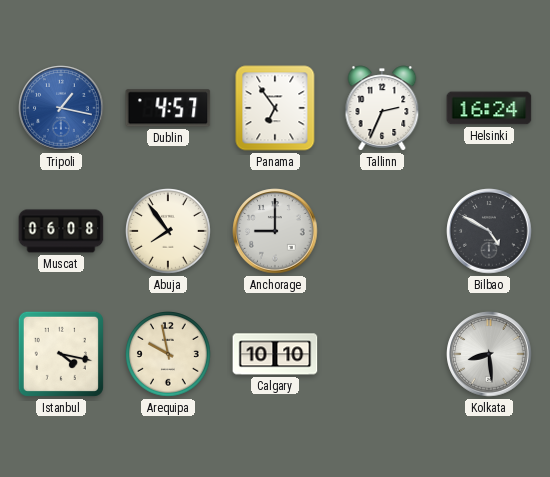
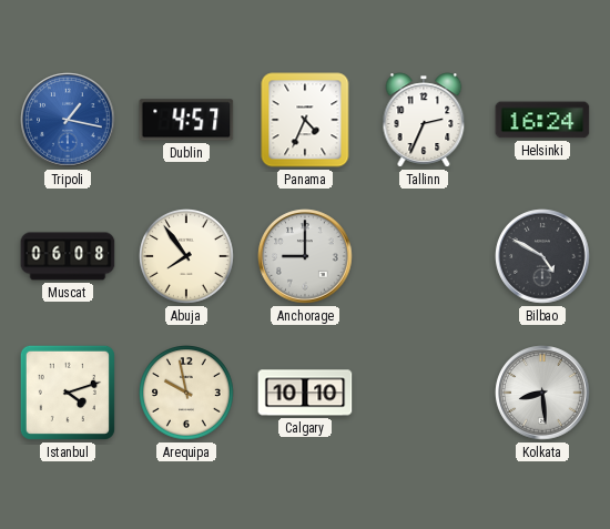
Panama: 6:54 -> 4:34
Istanbul: 4:17 -> 4:12
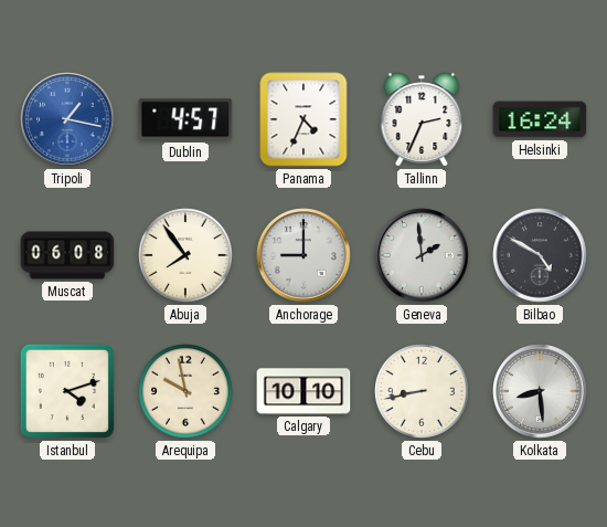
Geneva: none -> 1:59
Cebu: none -> 8:43
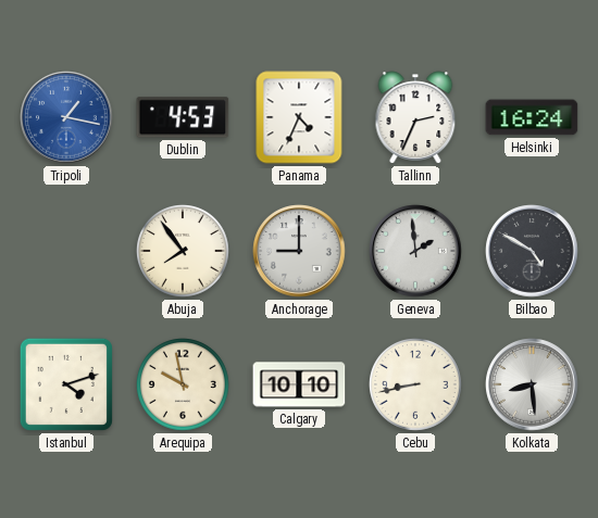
Dublin: 4:57 -> 4:53
Muscat: 06:08 -> none
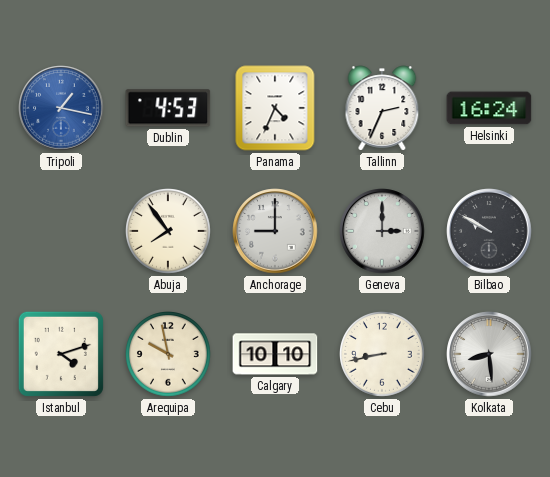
Geneva: 1:59 -> 3:00
Bilbao: 4:50 -> 9:50
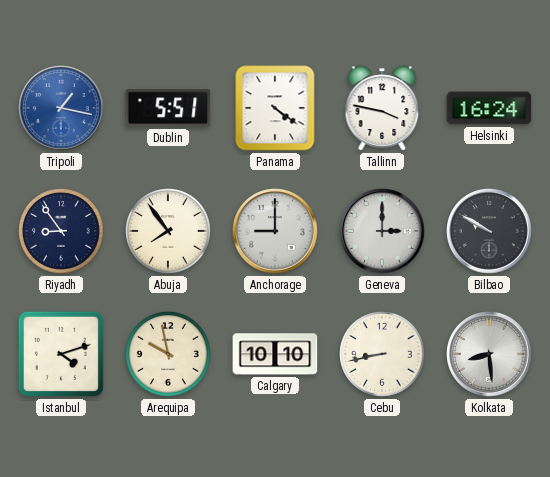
Dublin: 4:53 -> 5:51
Panama: 4:34 -> 4:21
Tallinn: 2:34 -> 3:47
Riyadh: none -> 8:54
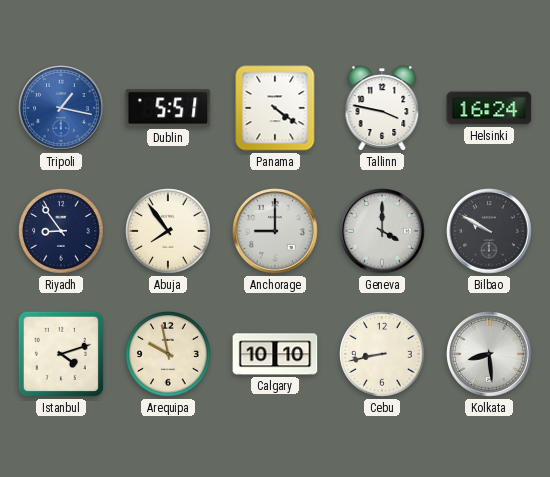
Geneva: 3:00 -> 4:00
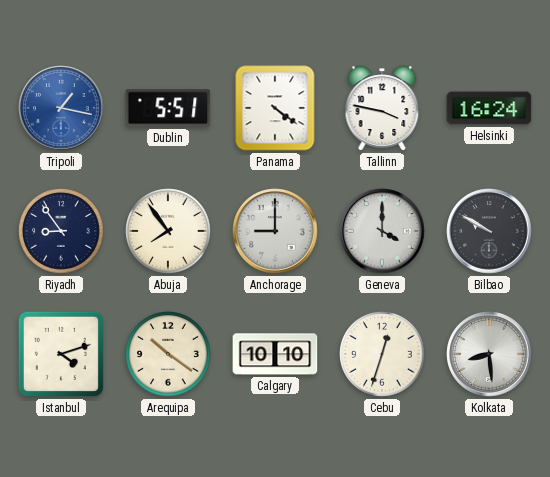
Arequipa: 9:58 -> 10:21
Cebu: 8:43 -> 12:33
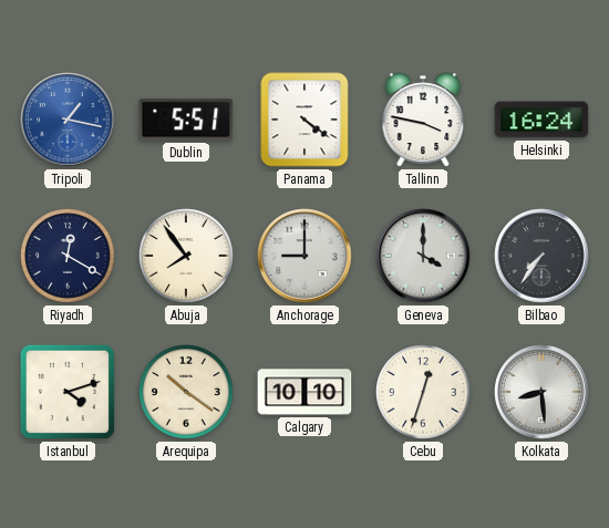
Riyadh: 8:54 -> 12:20
Bilbao: 9:50 -> 7:36
